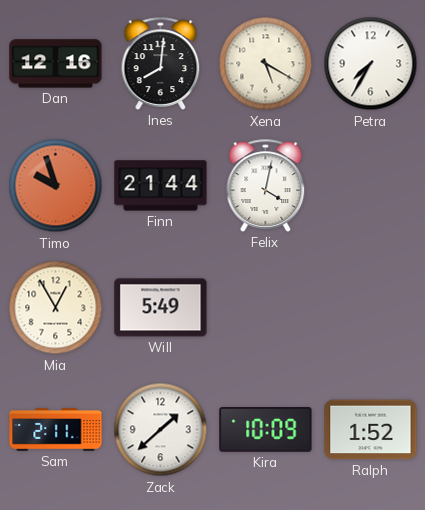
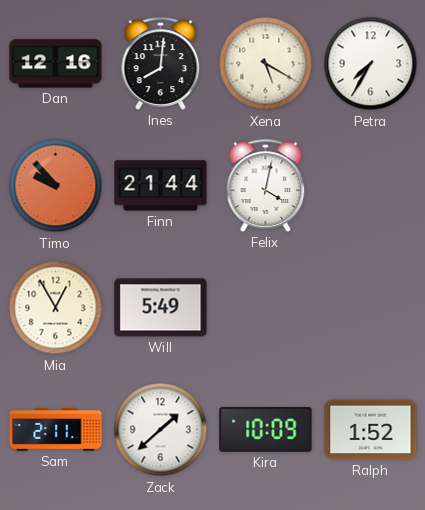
Timo: 9:57 -> 9:53
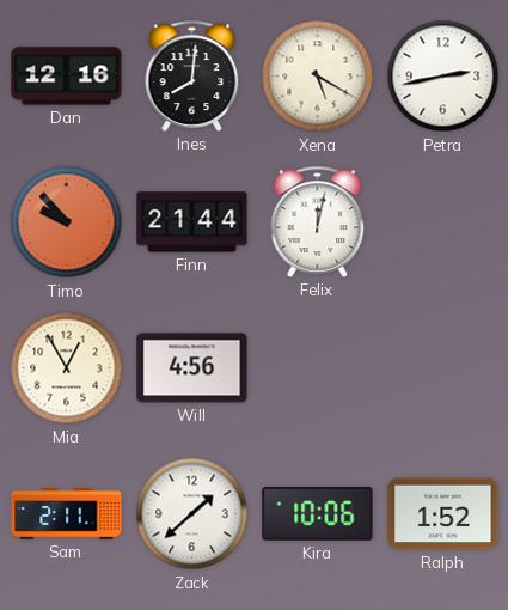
Petra: 7:35 -> 2:43
Felix: 4:02 -> 12:02
Will: 5:49 -> 4:56
Kira: 10:09 -> 10:06
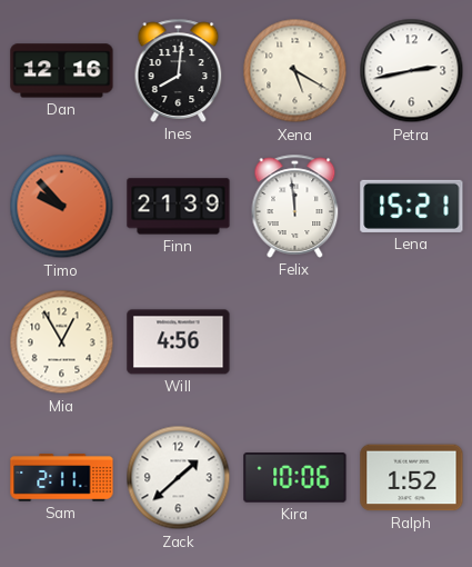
Finn: 21:44 -> 21:39
Felix: 12:02 -> 11:59
Lena: none -> 15:21
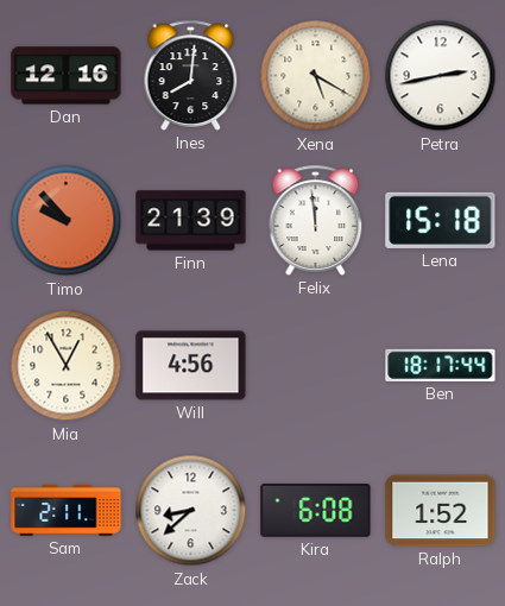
Lena: 15:21 -> 15:18
Ben: none -> 18:17
Zack: 1:38 -> 8:38
Kira: 10:06 -> 6:08
